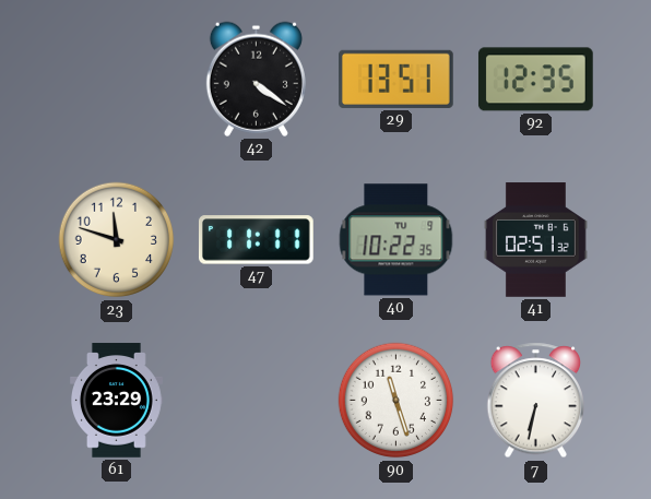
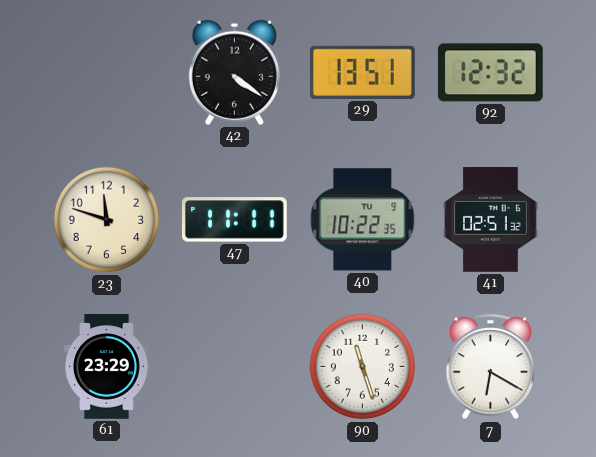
92: 12:35 -> 12:32
7: 6:32 -> 6:20
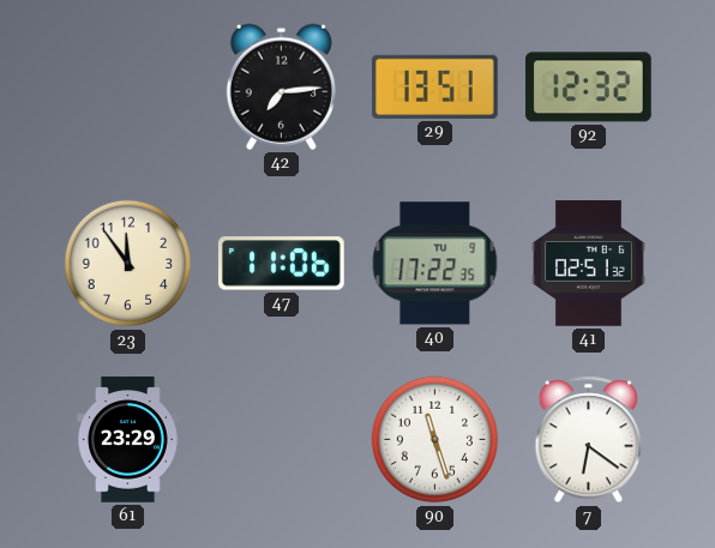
42: 4:21 -> 7:14
23: 11:48 -> 11:54
47: 11:11 -> 11:06
40: 10:22 -> 17:22
7: 6:20 -> 6:21
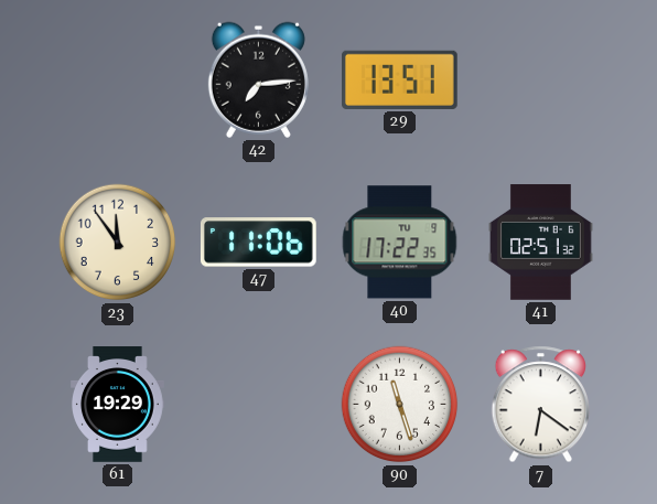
92: 12:32 -> none
61: 23:29 -> 19:29
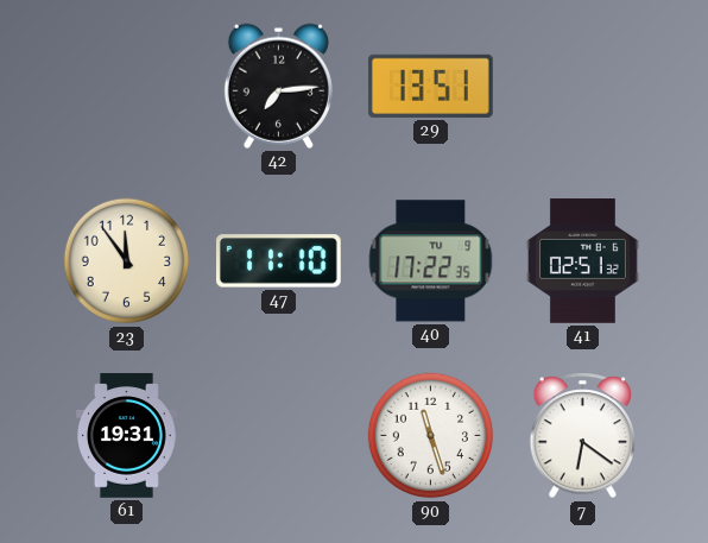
47: 11:06 -> 11:10
61: 19:29 -> 19:31
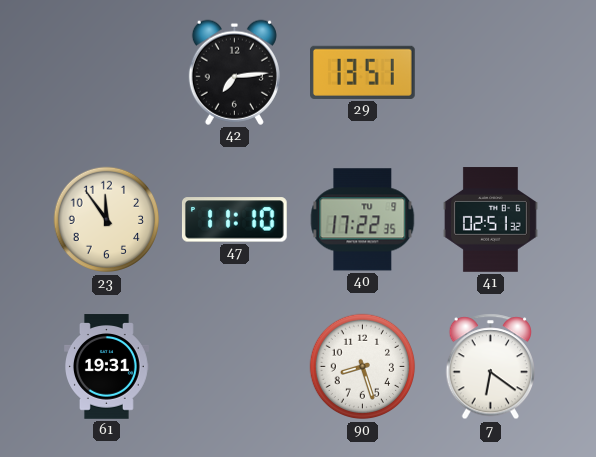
90: 11:27 -> 8:27
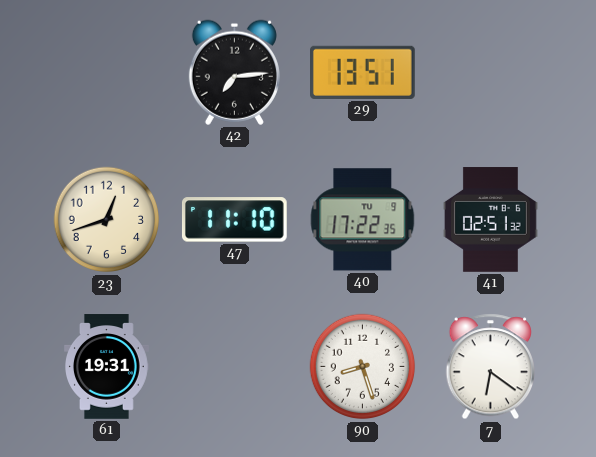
23: 11:54 -> 12:42
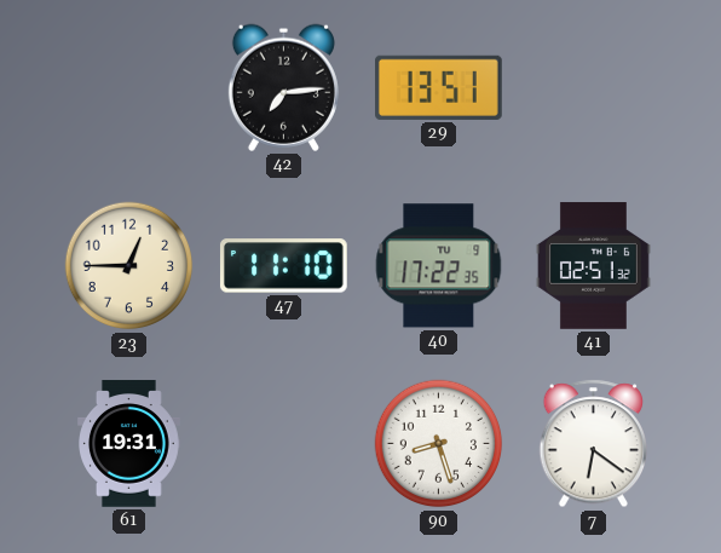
23: 12:42 -> 12:45
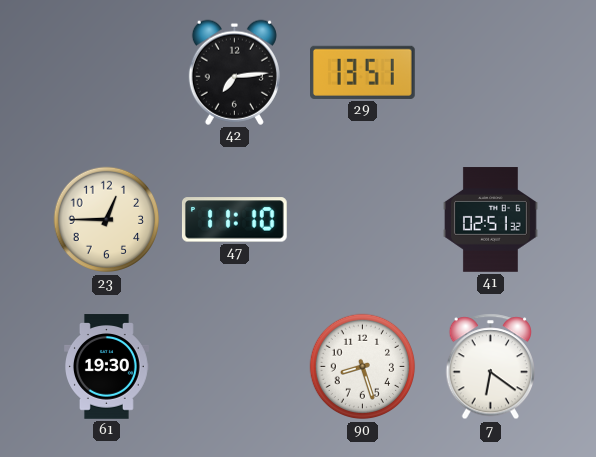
40: 17:22 -> none
61: 19:31 -> 19:30
